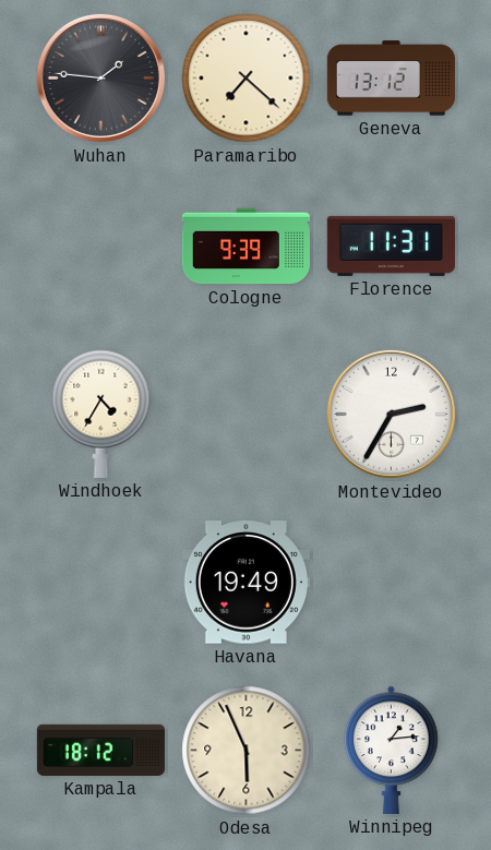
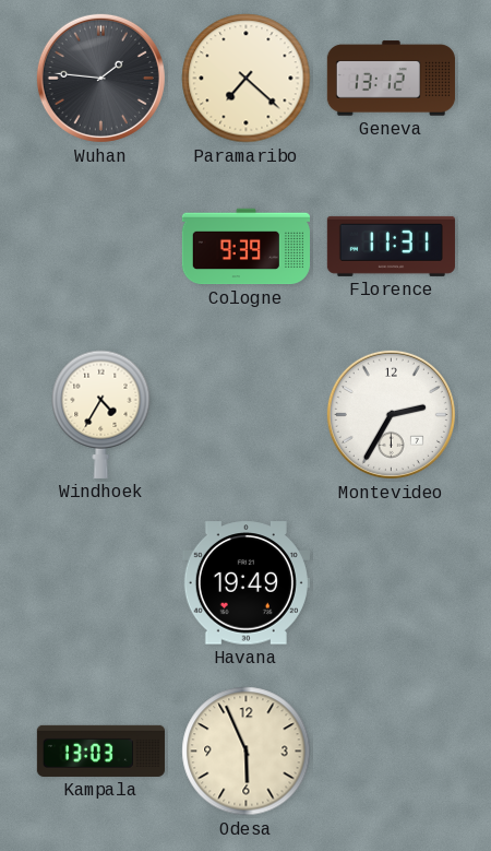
Kampala: 18:12 -> 13:03
Winnipeg: 1:14 -> none
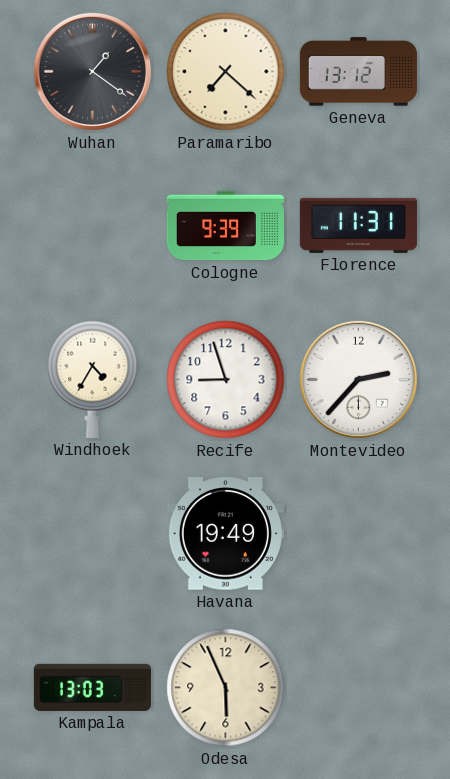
Wuhan: 1:46 -> 1:21
Recife: none -> 8:57
Montevideo: 2:35 -> 2:37
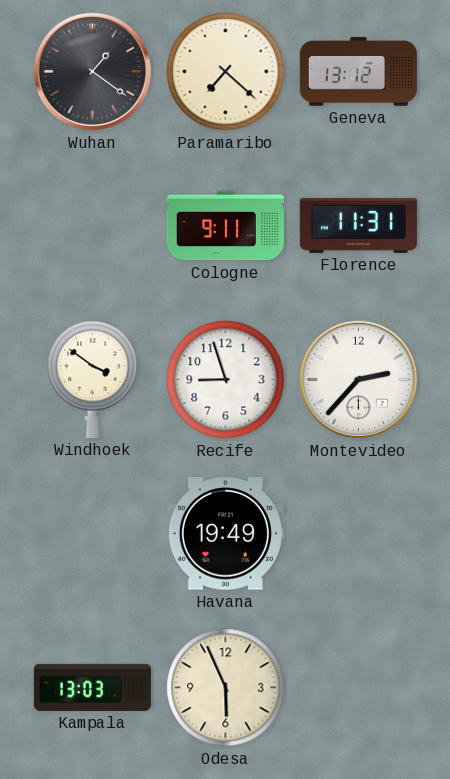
Cologne: 9:39 -> 9:11
Windhoek: 4:35 -> 3:51
